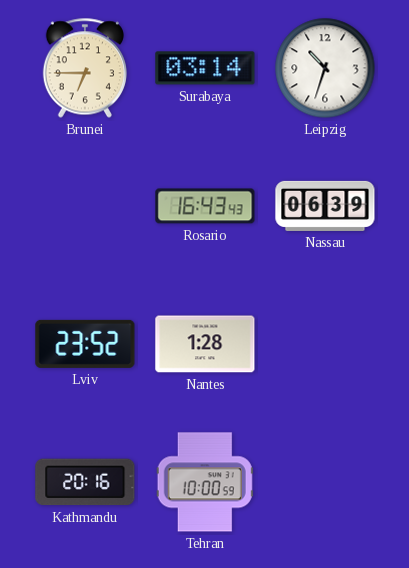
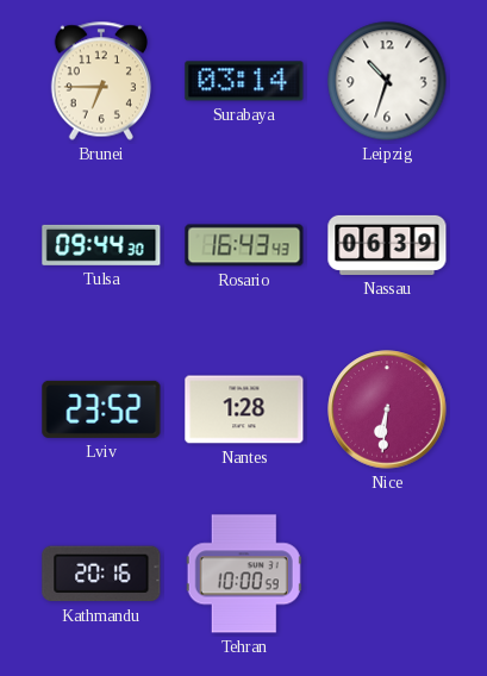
Tulsa: none -> 09:44
Nice: none -> 6:31
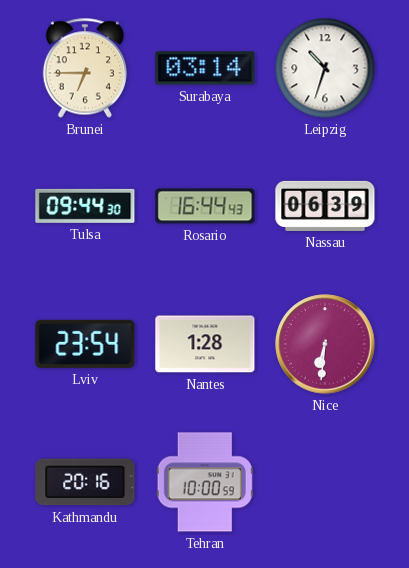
Rosario: 16:43 -> 16:44
Lviv: 23:52 -> 23:54
